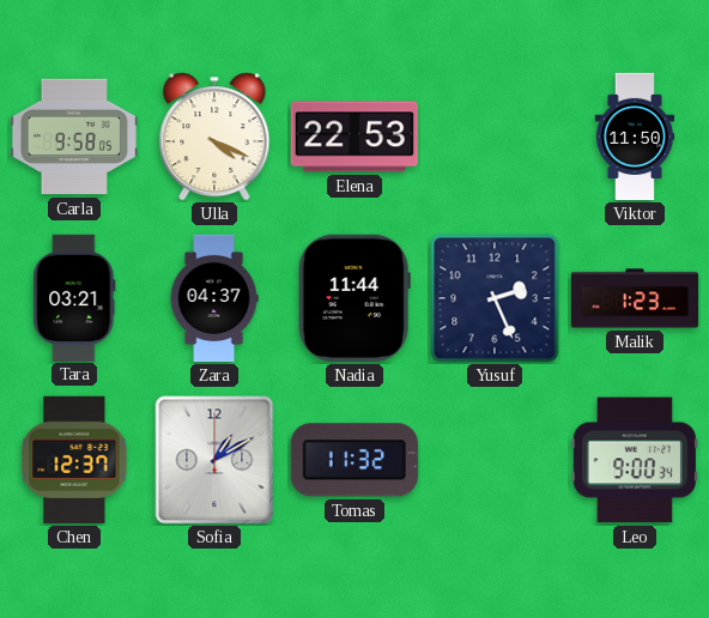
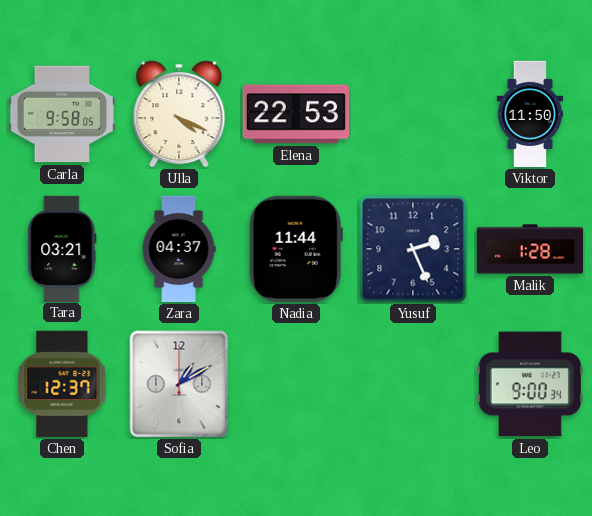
Malik: 1:23 -> 1:28
Tomas: 11:32 -> none
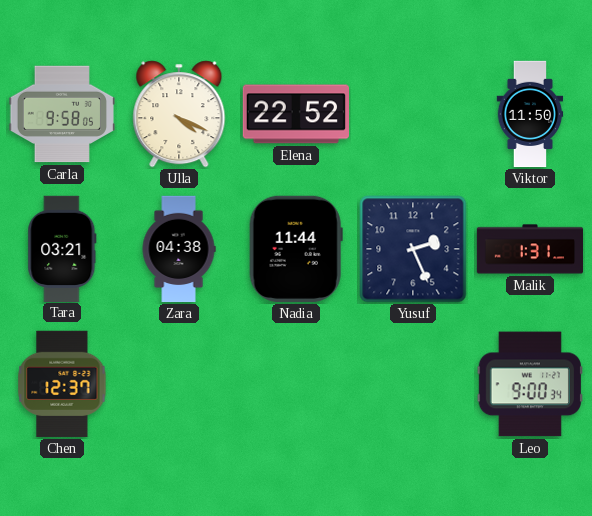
Elena: 22:53 -> 22:52
Zara: 04:37 -> 04:38
Malik: 1:28 -> 1:31
Sofia: 1:10 -> none
